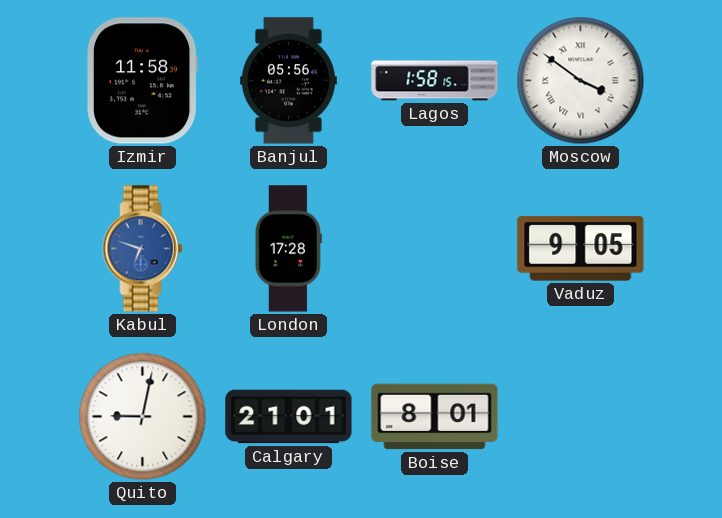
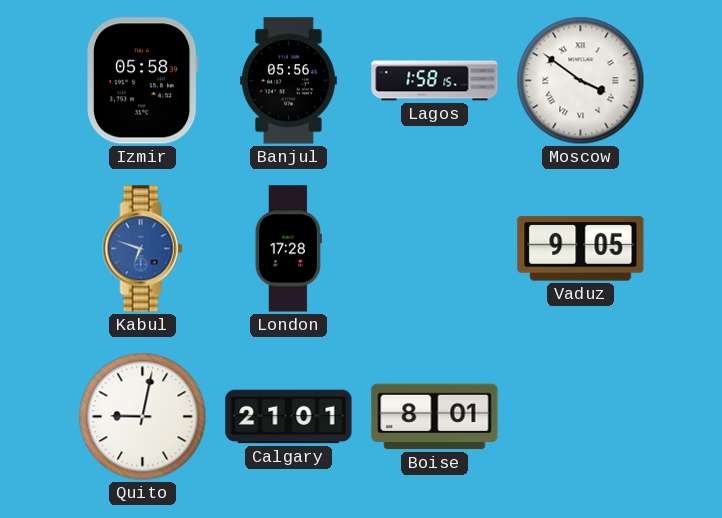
Izmir: 11:58 -> 05:58
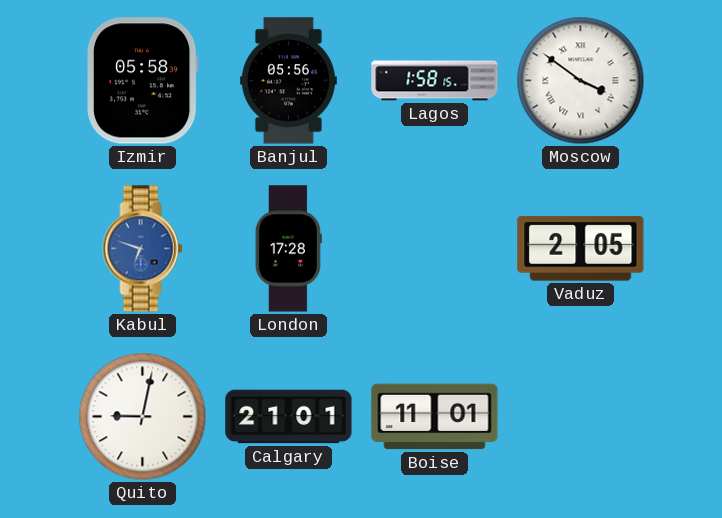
Vaduz: 9:05 -> 2:05
Boise: 8:01 -> 11:01
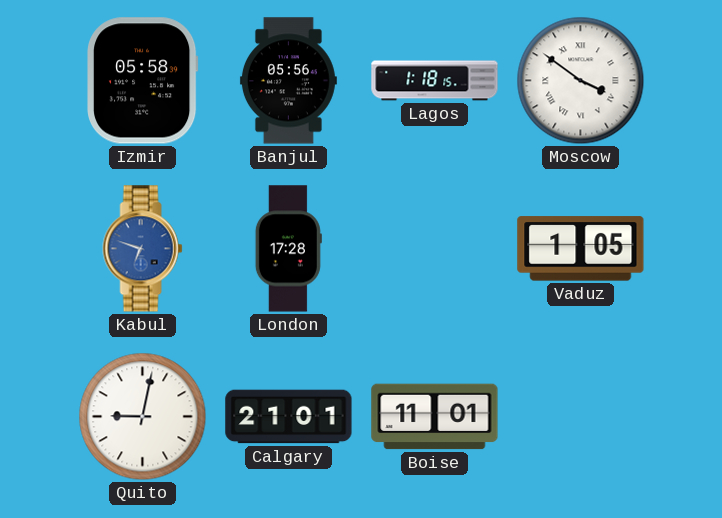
Lagos: 1:58 -> 1:18
Vaduz: 2:05 -> 1:05
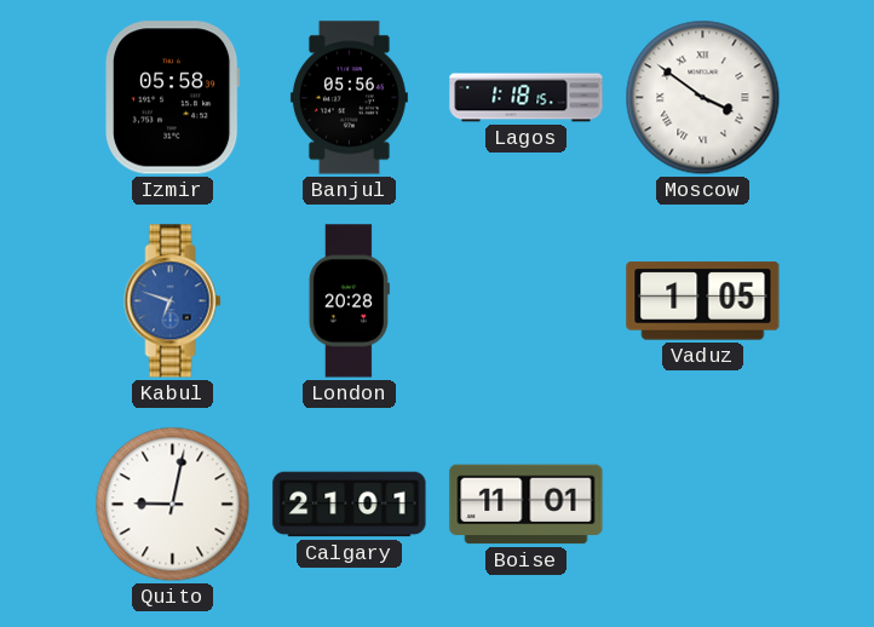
London: 17:28 -> 20:28
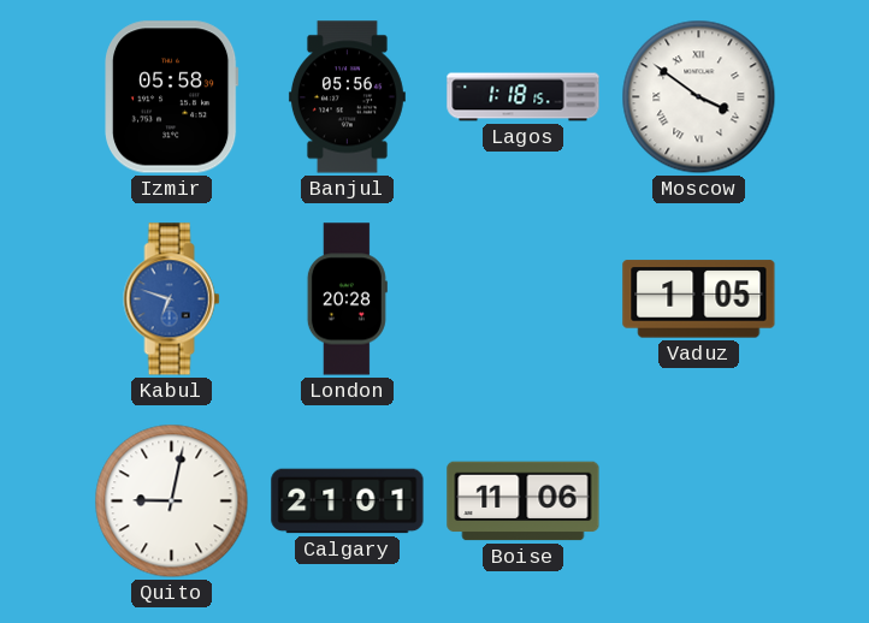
Boise: 11:01 -> 11:06
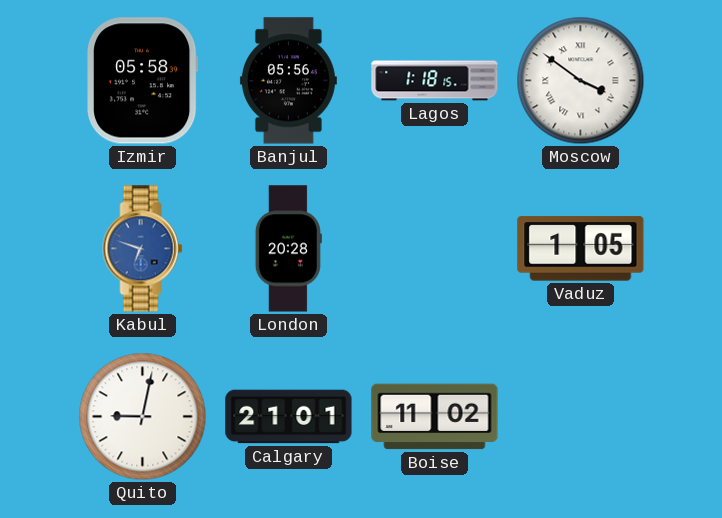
Boise: 11:06 -> 11:02
